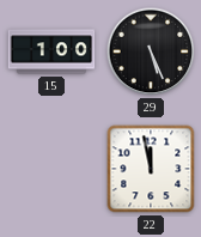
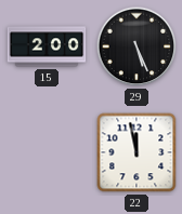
15: 1:00 -> 2:00
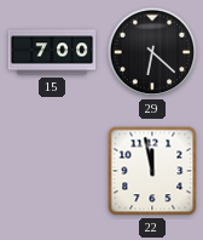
15: 2:00 -> 7:00
29: 5:26 -> 6:22
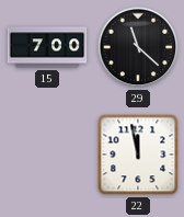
29: 6:22 -> 11:22
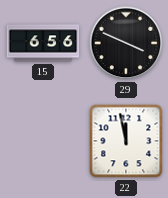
15: 7:00 -> 6:56
29: 11:22 -> 3:49
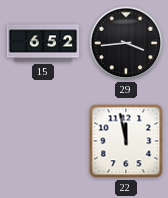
15: 6:56 -> 6:52
29: 3:49 -> 3:44
